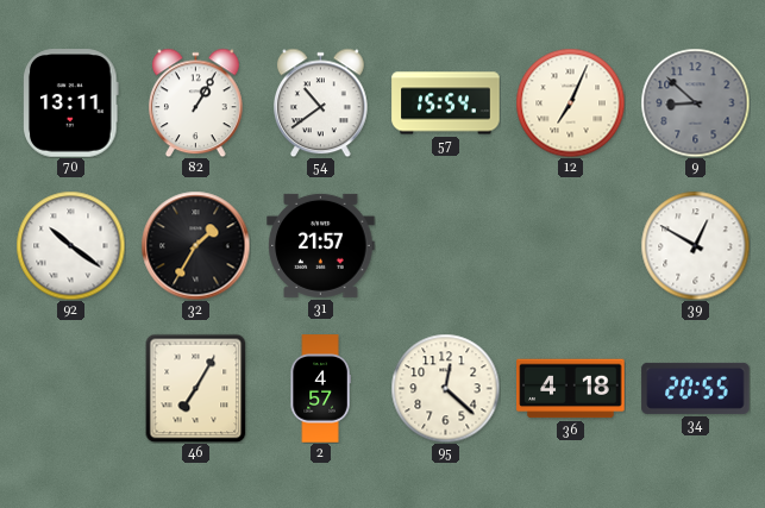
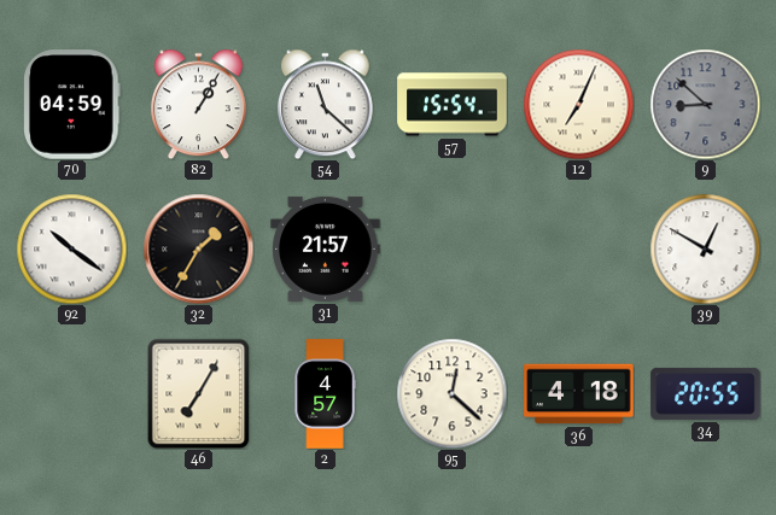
70: 13:11 -> 04:59
54: 10:39 -> 11:22
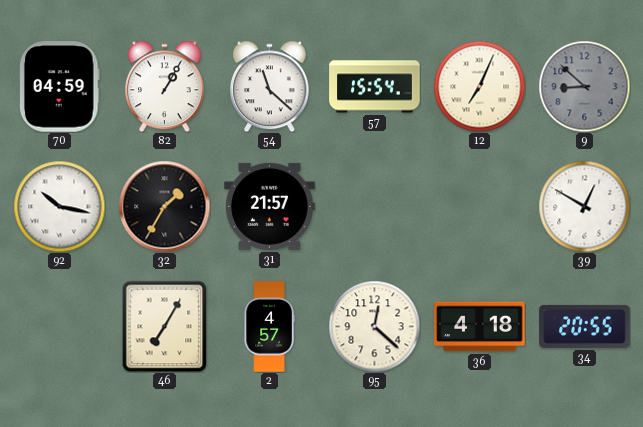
92: 10:21 -> 10:17
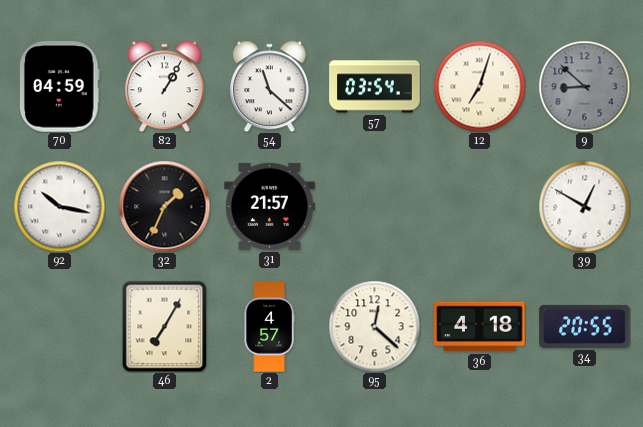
57: 15:54 -> 03:54
12: 7:04 -> 7:03
32: 1:35 -> 1:34
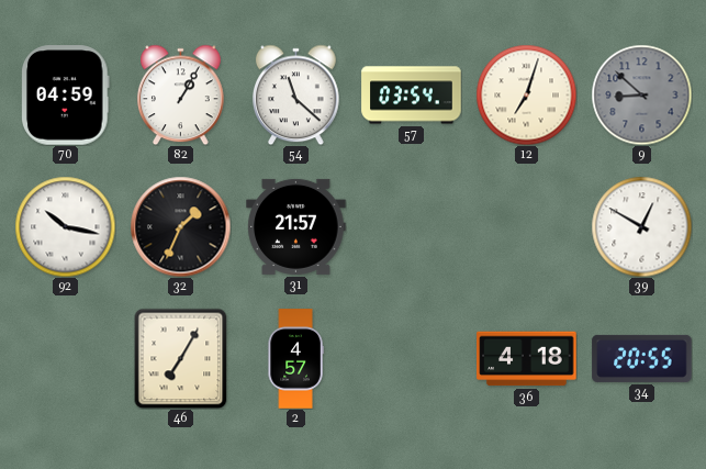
95: 12:22 -> none
